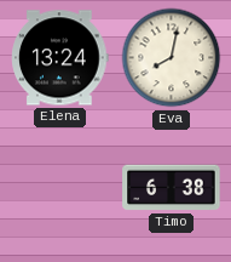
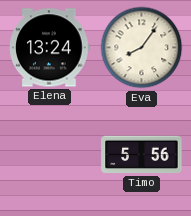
Eva: 8:02 -> 8:06
Timo: 6:38 -> 5:56
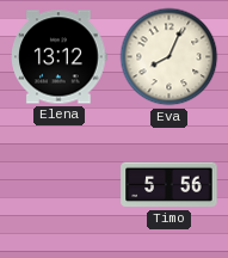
Elena: 13:24 -> 13:12
Eva: 8:06 -> 8:04
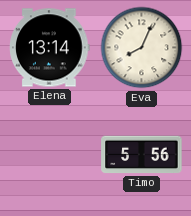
Elena: 13:12 -> 13:14
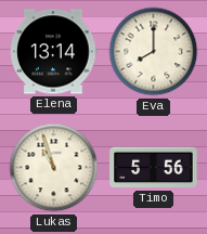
Eva: 8:04 -> 8:00
Lukas: none -> 10:57
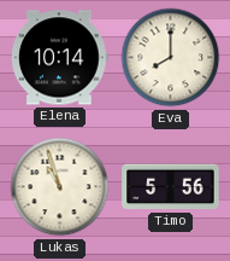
Elena: 13:14 -> 10:14
